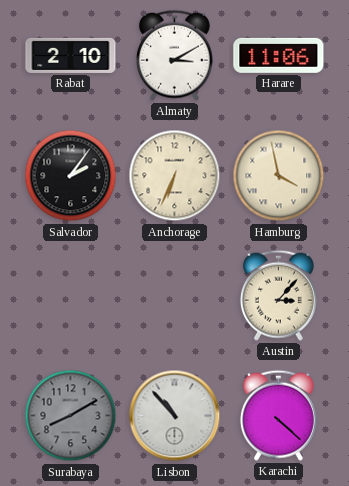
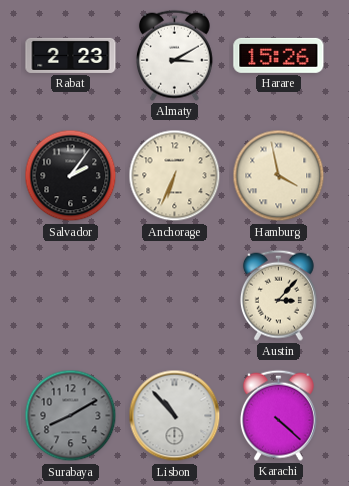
Rabat: 2:10 -> 2:23
Harare: 11:06 -> 15:26
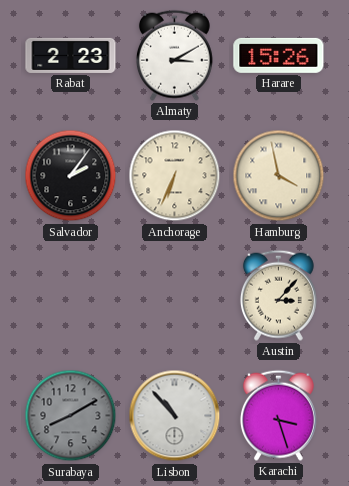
Karachi: 4:22 -> 3:27
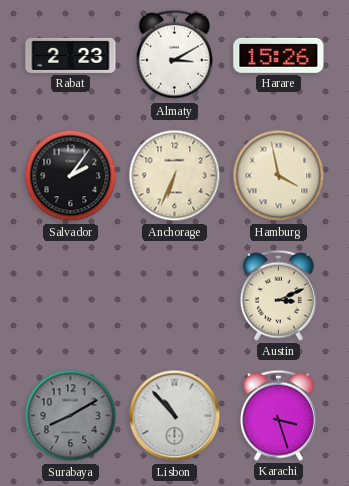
Austin: 3:07 -> 3:11
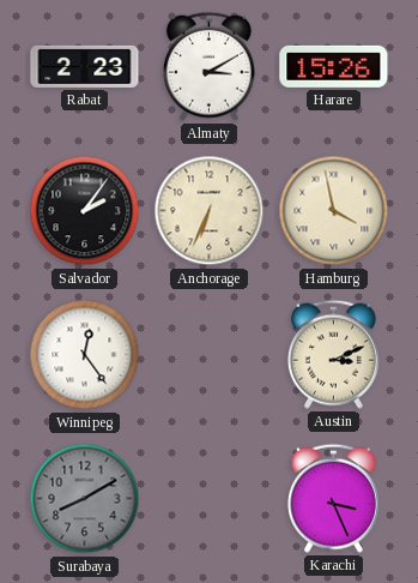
Winnipeg: none -> 12:24
Lisbon: 10:53 -> none
Karachi: 3:27 -> 3:26
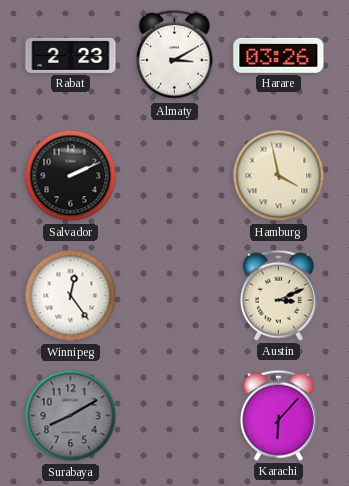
Harare: 15:26 -> 03:26
Salvador: 2:06 -> 2:11
Anchorage: 6:34 -> none
Karachi: 3:26 -> 6:07
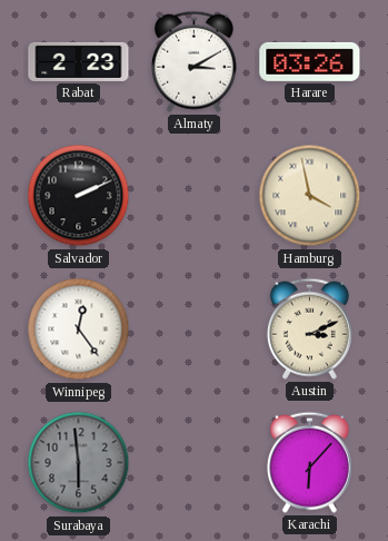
Surabaya: 8:10 -> 5:59
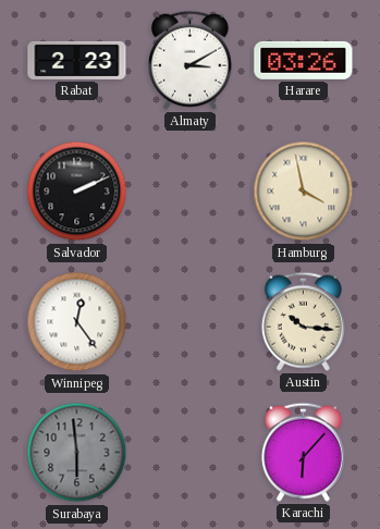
Austin: 3:11 -> 10:16
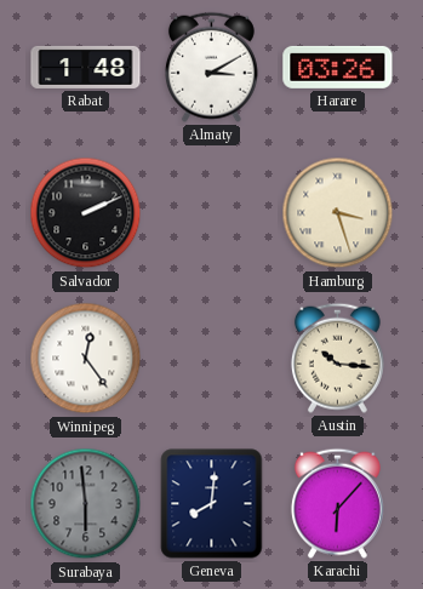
Rabat: 2:23 -> 1:48
Hamburg: 3:58 -> 3:27
Geneva: none -> 8:01
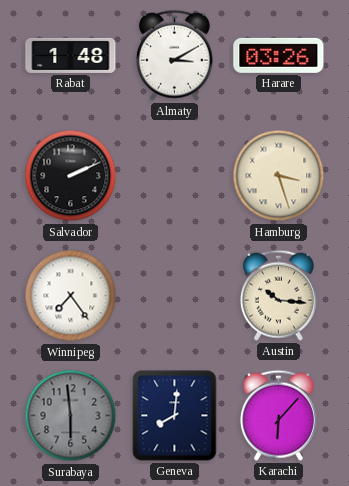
Winnipeg: 12:24 -> 7:24
